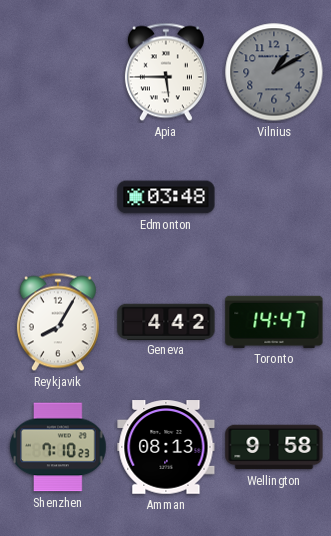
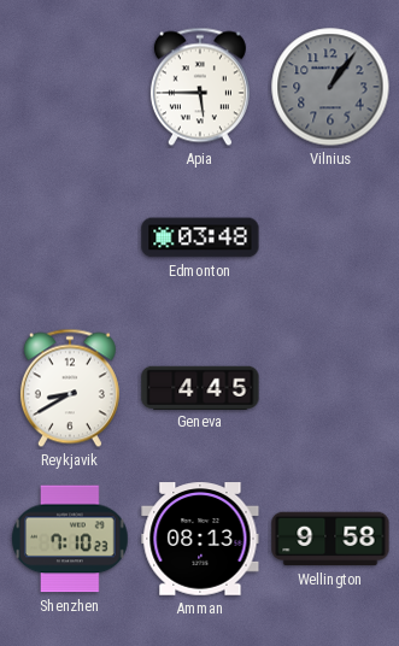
Vilnius: 1:10 -> 1:06
Reykjavik: 8:05 -> 8:40
Geneva: 4:42 -> 4:45
Toronto: 14:47 -> none
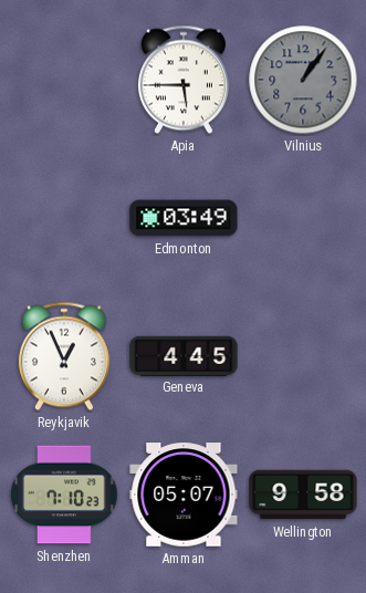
Edmonton: 03:48 -> 03:49
Reykjavik: 8:40 -> 12:56
Amman: 08:13 -> 05:07
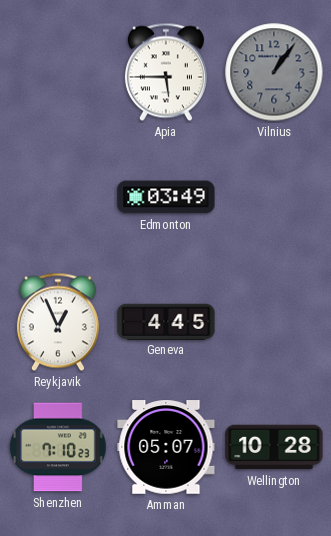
Wellington: 9:58 -> 10:28
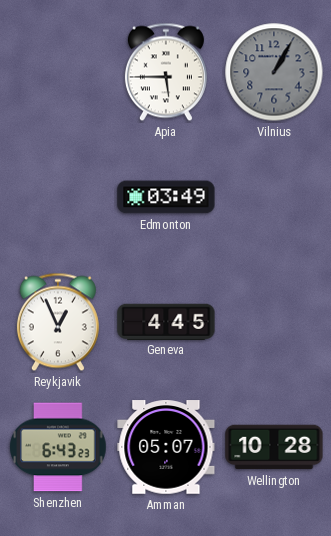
Vilnius: 1:06 -> 1:05
Shenzhen: 7:10 -> 6:43
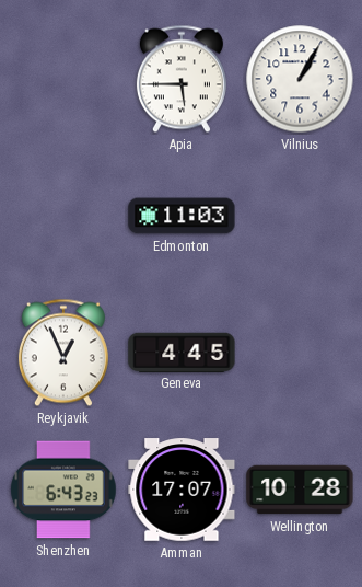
Vilnius dial: grey -> white
Edmonton: 03:49 -> 11:03
Amman: 05:07 -> 17:07
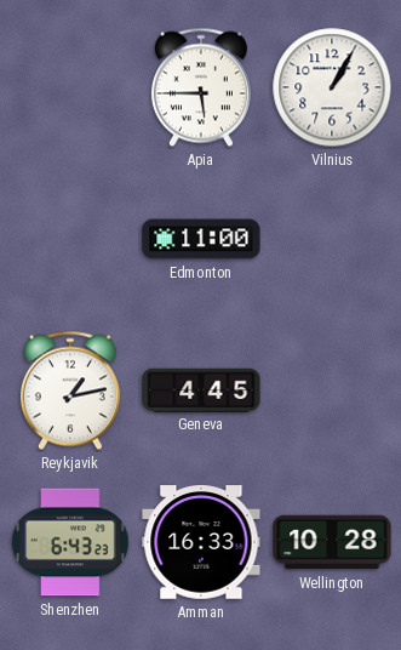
Edmonton: 11:03 -> 11:00
Reykjavik: 12:56 -> 1:13
Amman: 17:07 -> 16:33
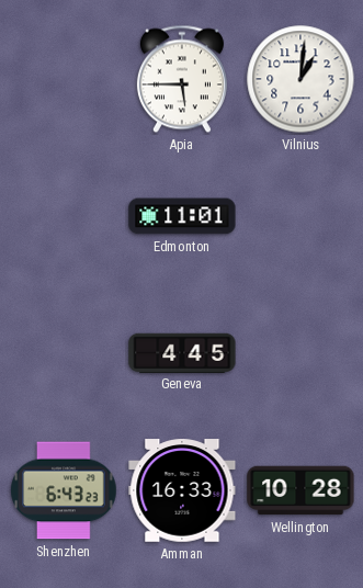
Vilnius: 1:05 -> 1:01
Edmonton: 11:00 -> 11:01
Reykjavik: 1:13 -> none
